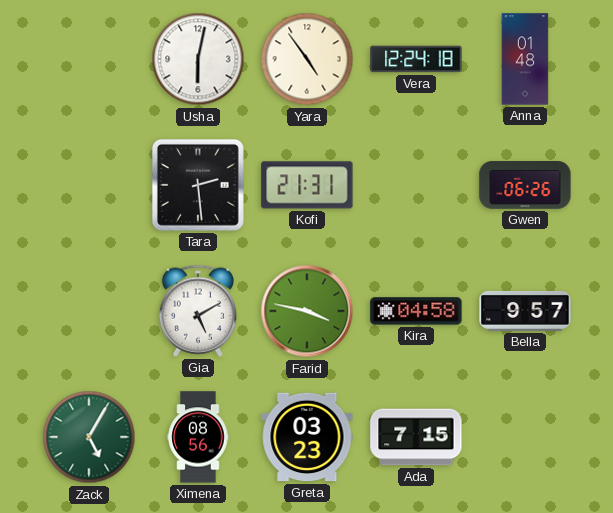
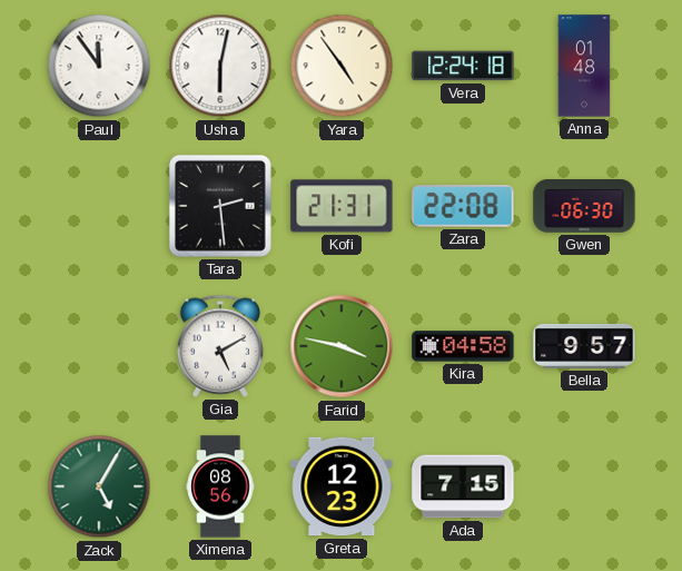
Paul: none -> 11:54
Zara: none -> 22:08
Gwen: 06:26 -> 06:30
Greta: 03:23 -> 12:23
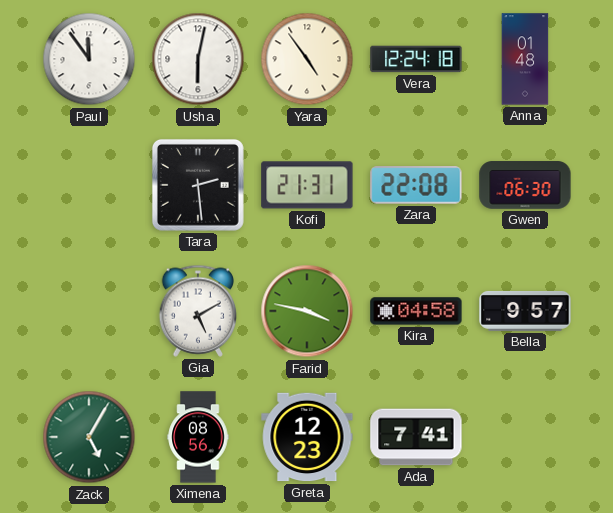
Ada: 7:15 -> 7:41
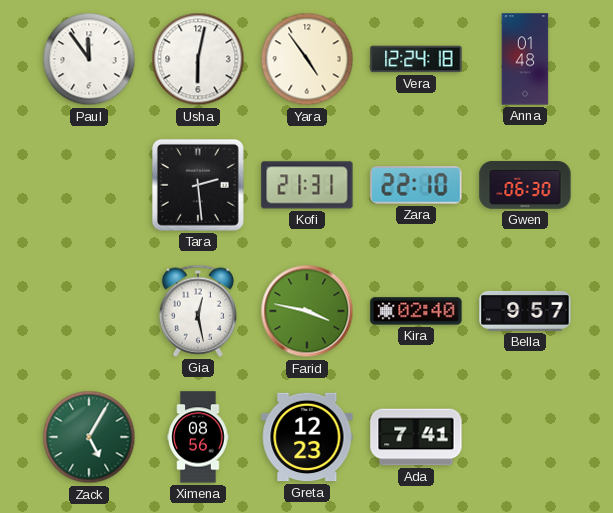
Zara: 22:08 -> 22:10
Gia: 5:10 -> 12:28
Kira: 04:58 -> 02:40
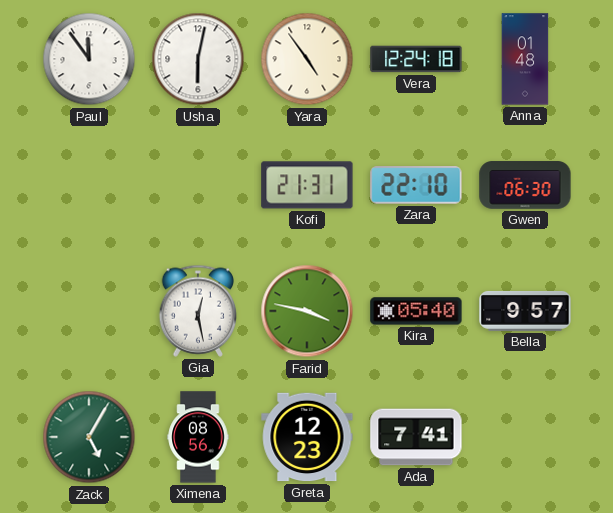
Tara: 2:29 -> none
Kira: 02:40 -> 05:40
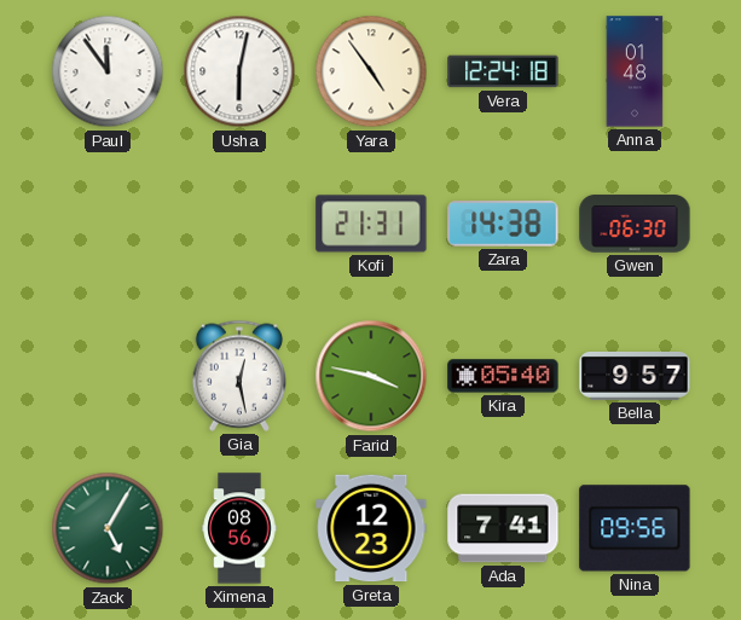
Zara: 22:10 -> 14:38
Nina: none -> 09:56
